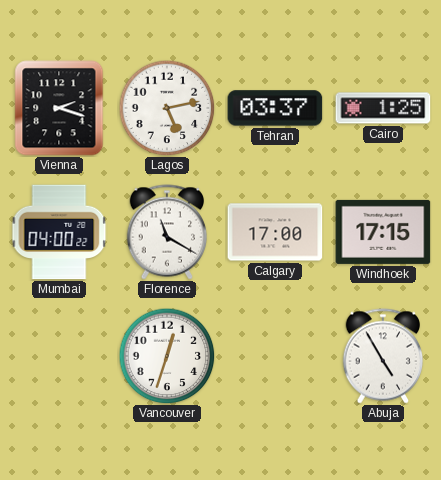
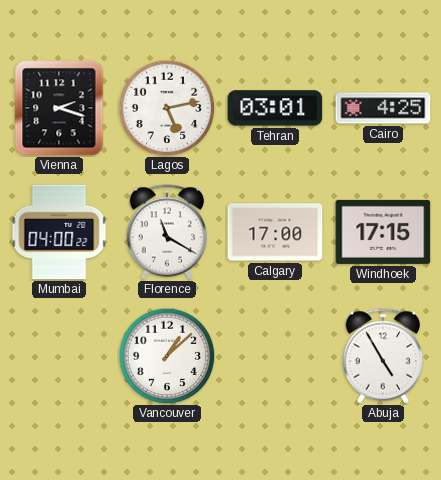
Tehran: 03:37 -> 03:01
Cairo: 1:25 -> 4:25
Vancouver: 12:33 -> 1:08
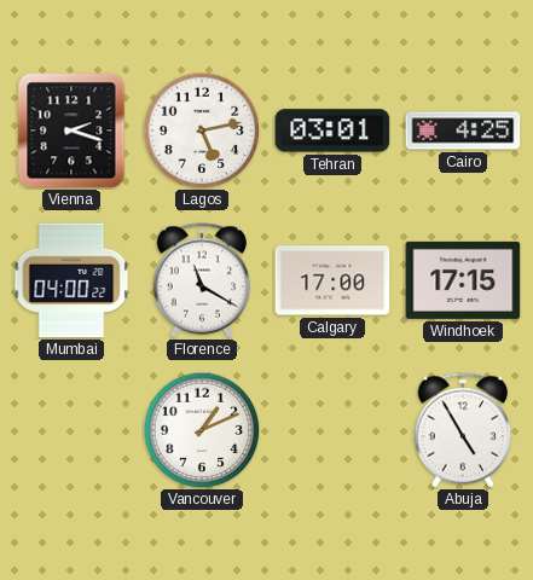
Vancouver: 1:08 -> 1:11
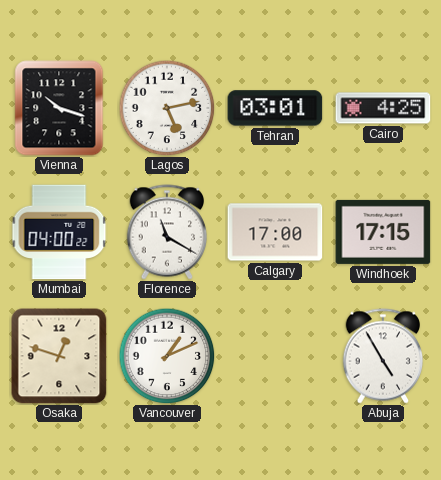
Vienna: 2:18 -> 10:18
Osaka: none -> 12:48
